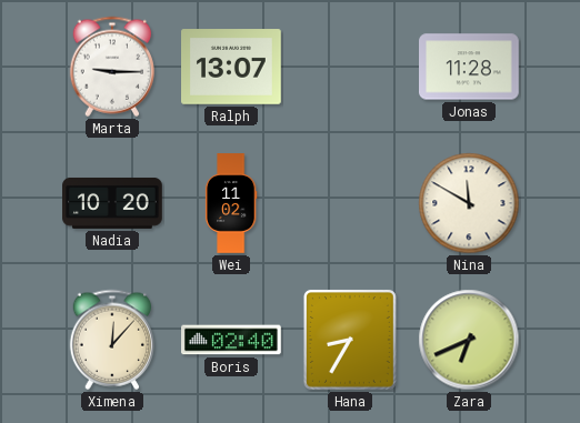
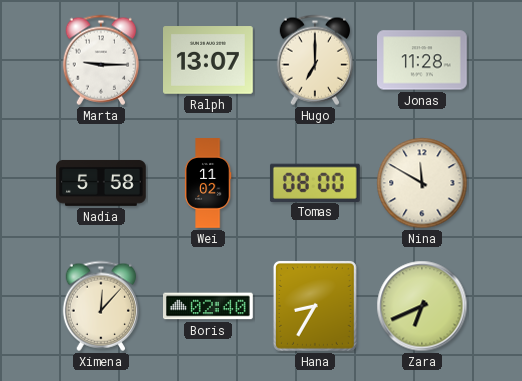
Hugo: none -> 7:00
Nadia: 10:20 -> 5:58
Tomas: none -> 08:00
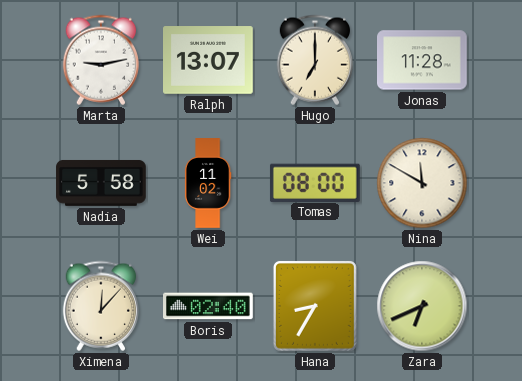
Marta: 9:15 -> 9:13
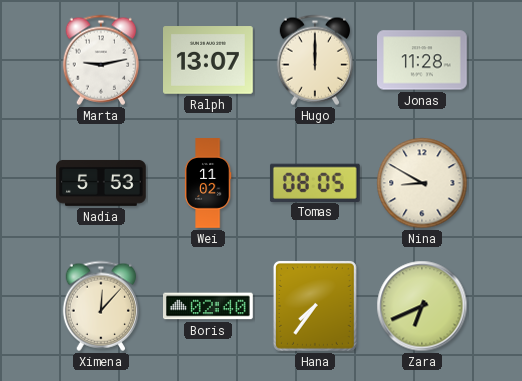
Hugo: 7:00 -> 12:00
Nadia: 5:58 -> 5:53
Tomas: 08:00 -> 08:05
Nina: 11:50 -> 8:50
Hana: 8:35 -> 7:36
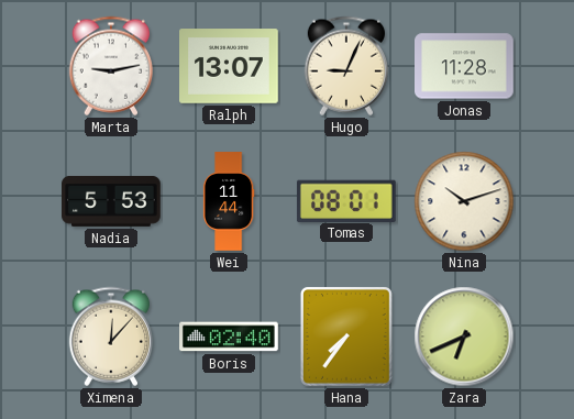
Hugo: 12:00 -> 9:04
Wei: 11:02 -> 11:44
Tomas: 08:05 -> 08:01
Nina: 8:50 -> 10:12
